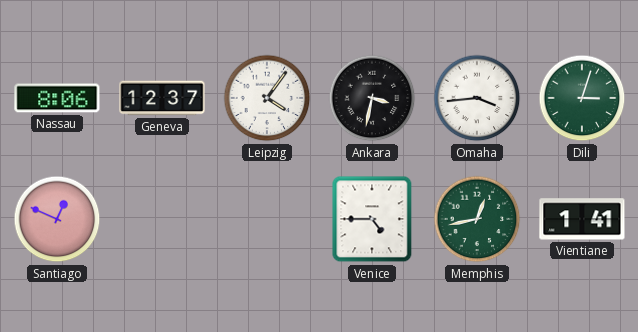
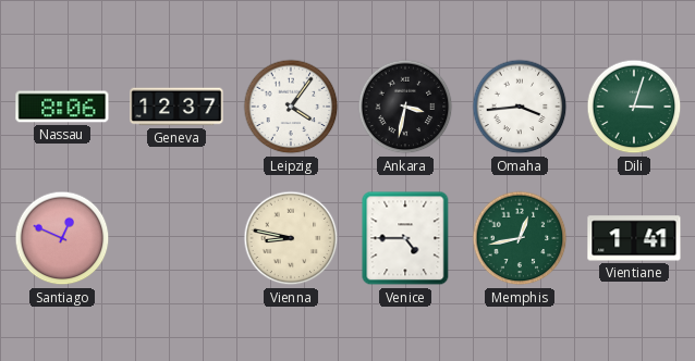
Vienna: none -> 8:47
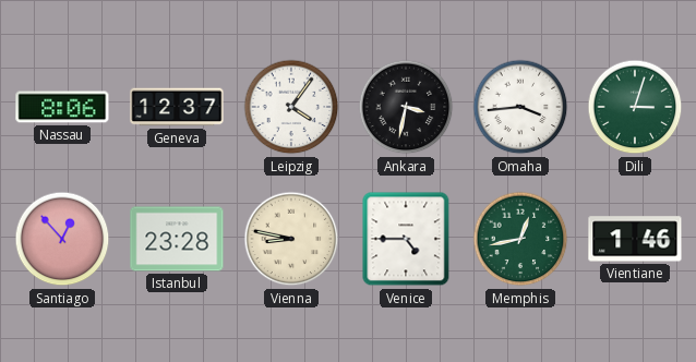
Santiago: 12:49 -> 12:53
Istanbul: none -> 23:28
Vientiane: 1:41 -> 1:46
